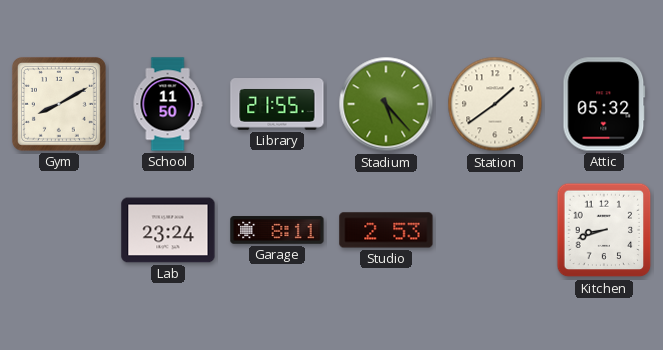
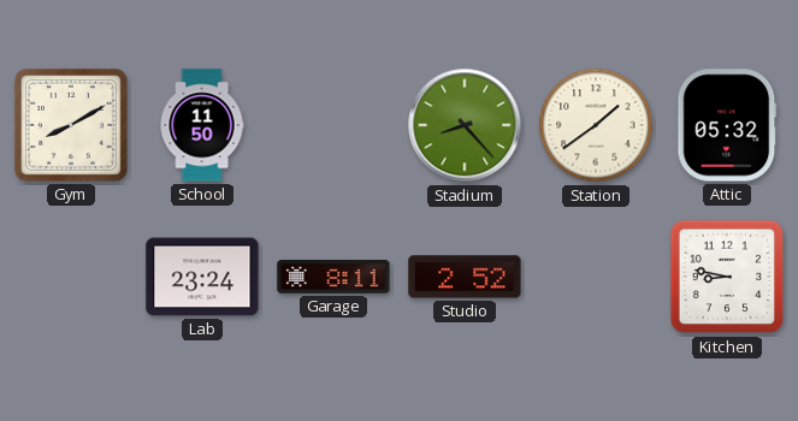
Library: 21:55 -> none
Stadium: 5:23 -> 8:23
Studio: 2:53 -> 2:52
Kitchen: 8:42 -> 8:47
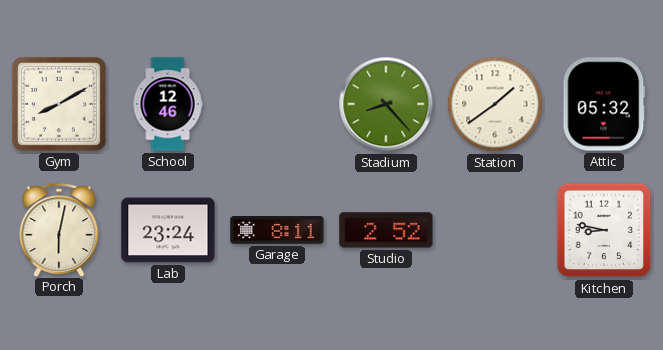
School: 11:50 -> 12:46
Porch: none -> 6:02
